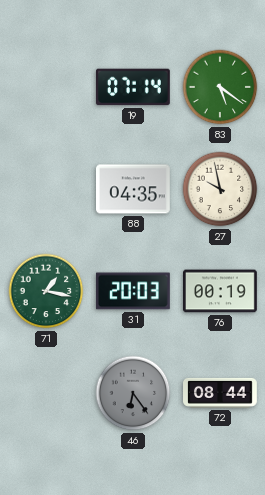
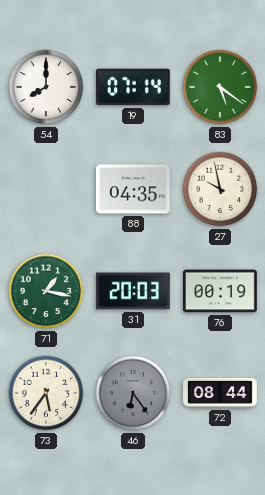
54: none -> 8:00
73: none -> 5:36
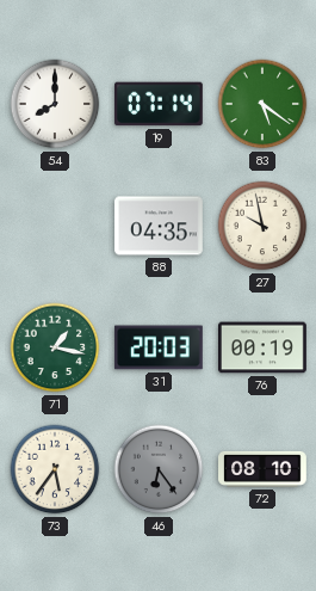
72: 08:44 -> 08:10
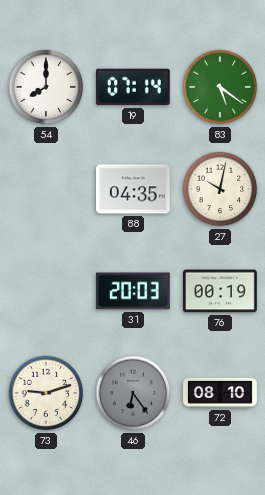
27: 9:58 -> 10:02
71: 1:17 -> none
73: 5:36 -> 9:12
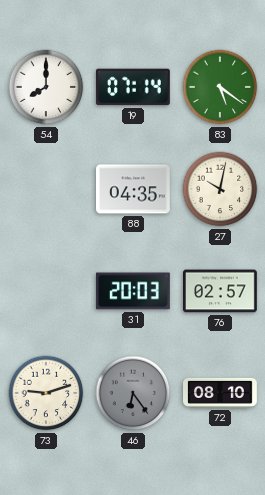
76: 00:19 -> 02:57
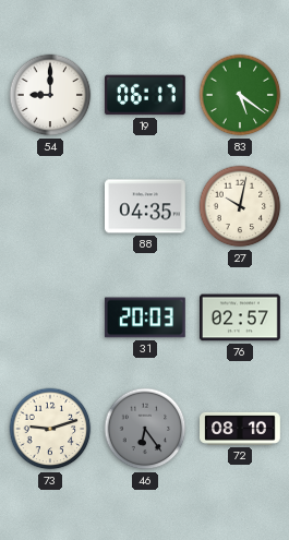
54: 8:00 -> 9:00
19: 07:14 -> 06:17
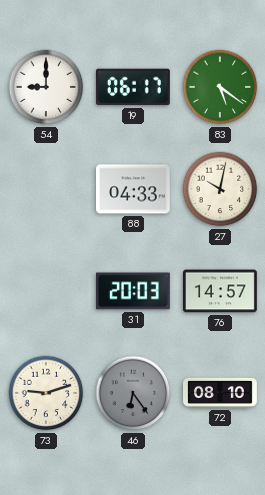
88: 04:35 -> 04:33
76: 02:57 -> 14:57
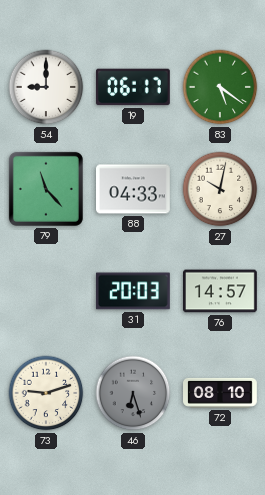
79: none -> 11:23
46: 6:24 -> 6:27
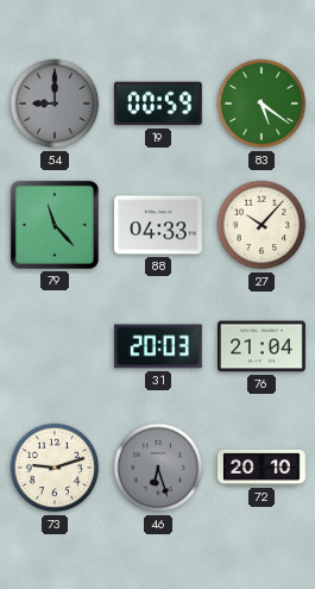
54 dial: white -> grey
19: 06:17 -> 00:59
27: 10:02 -> 10:07
76: 14:57 -> 21:04
72: 08:10 -> 20:10
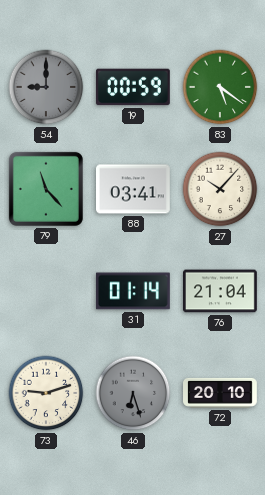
88: 04:33 -> 03:41
31: 20:03 -> 01:14
